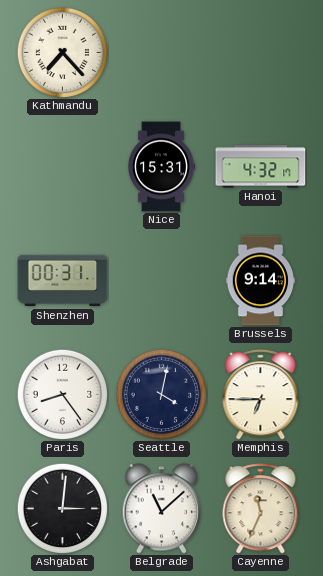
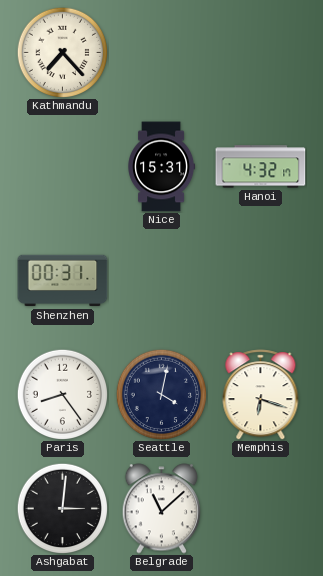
Brussels: 9:14 -> none
Memphis: 6:45 -> 6:18
Cayenne: 11:34 -> none
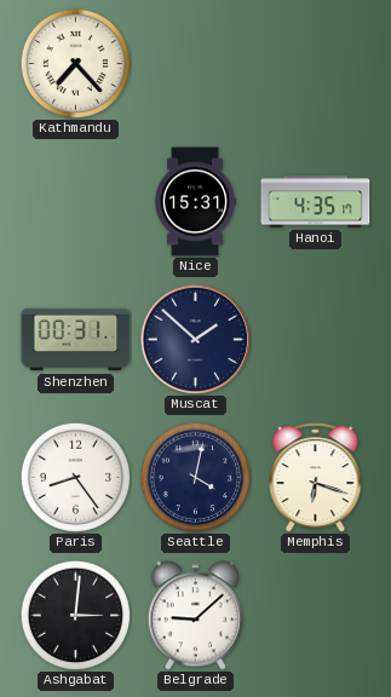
Hanoi: 4:32 -> 4:35
Muscat: none -> 1:52
Belgrade: 11:08 -> 9:08
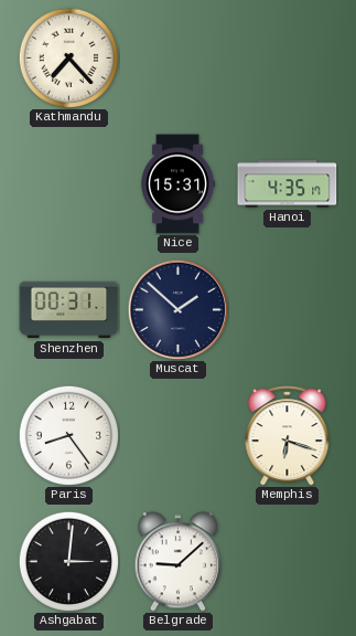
Seattle: 4:02 -> none
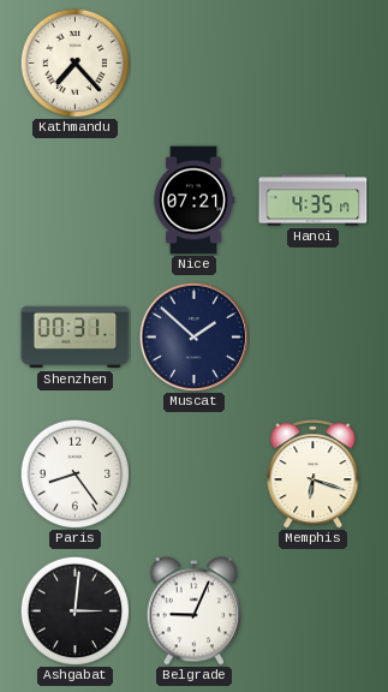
Nice: 15:31 -> 07:21
Belgrade: 9:08 -> 9:04
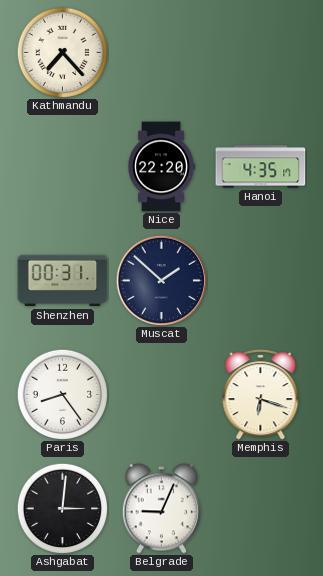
Nice: 07:21 -> 22:20
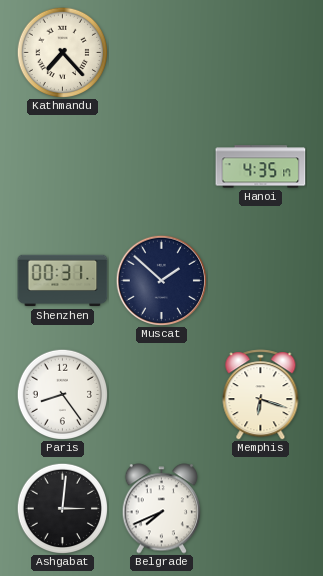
Nice: 22:20 -> none
Belgrade: 9:04 -> 7:41
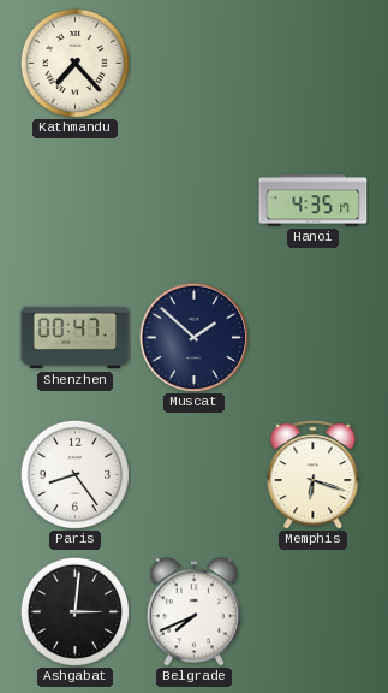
Shenzhen: 00:31 -> 00:47
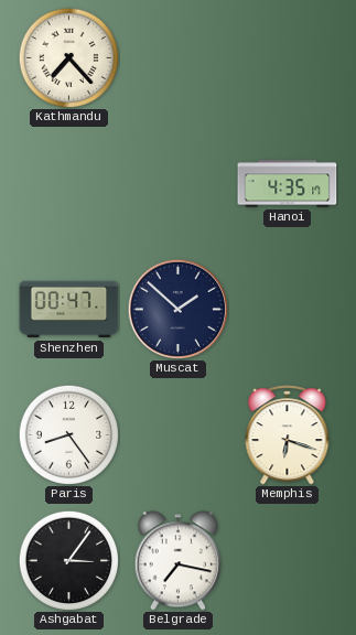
Ashgabat: 3:01 -> 3:06
Belgrade: 7:41 -> 7:17
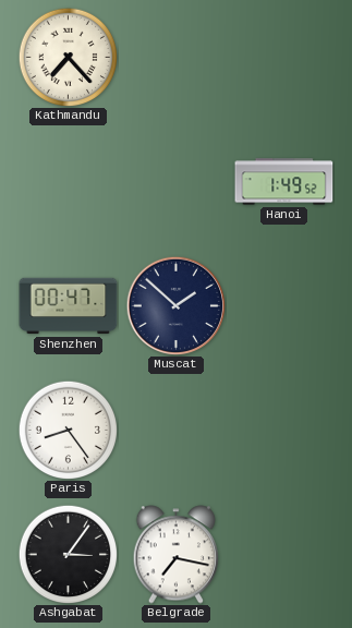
Hanoi: 4:35 -> 1:49
Memphis: 6:18 -> none
